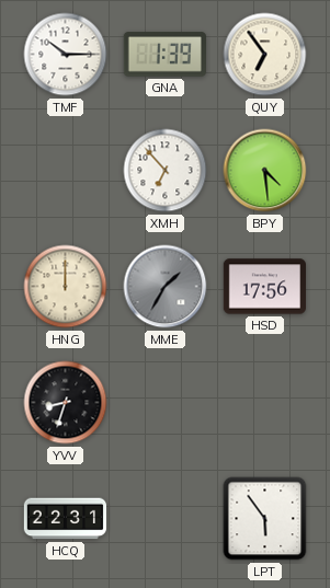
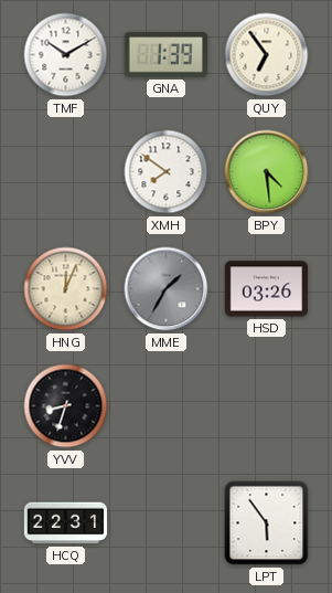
TMF: 10:15 -> 10:10
XMH: 6:53 -> 7:51
HNG: 12:00 -> 12:04
HSD: 17:56 -> 03:26
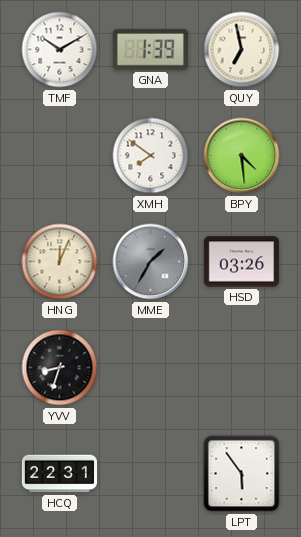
QUY: 6:54 -> 6:58
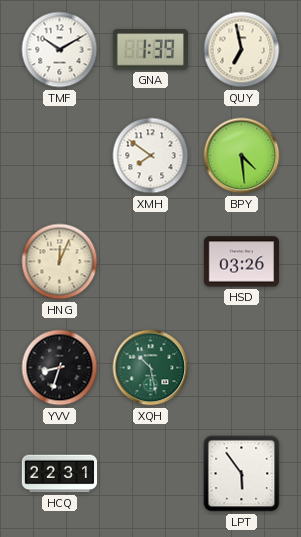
MME: 1:35 -> none
XQH: none -> 10:28
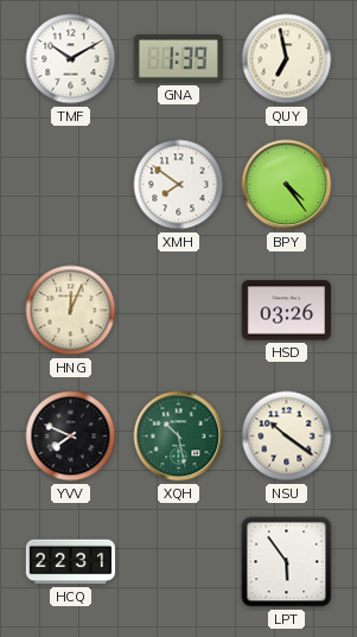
BPY: 4:29 -> 4:24
YVV: 8:33 -> 7:49
NSU: none -> 10:21
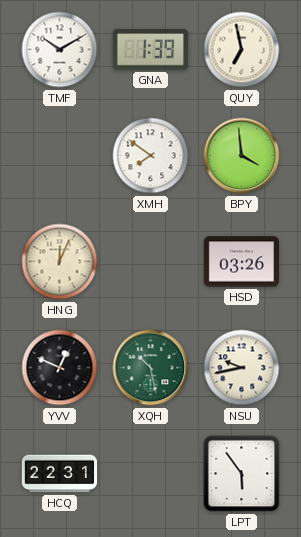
BPY: 4:24 -> 3:59
YVV: 7:49 -> 12:49
NSU: 10:21 -> 9:43
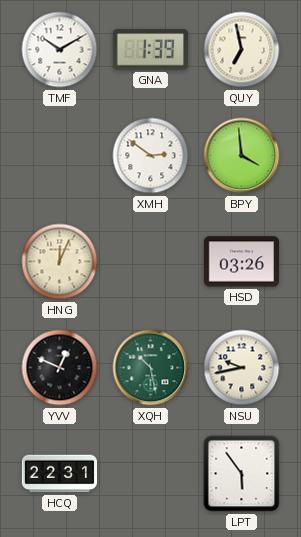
XMH: 7:51 -> 2:51
